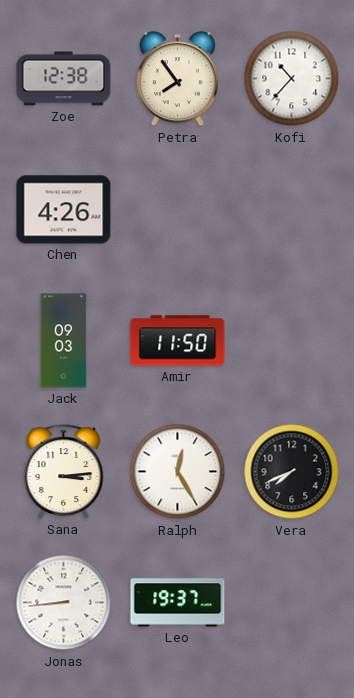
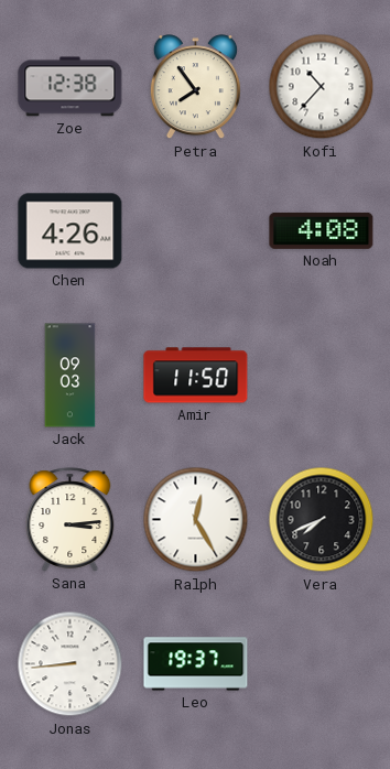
Noah: none -> 4:08
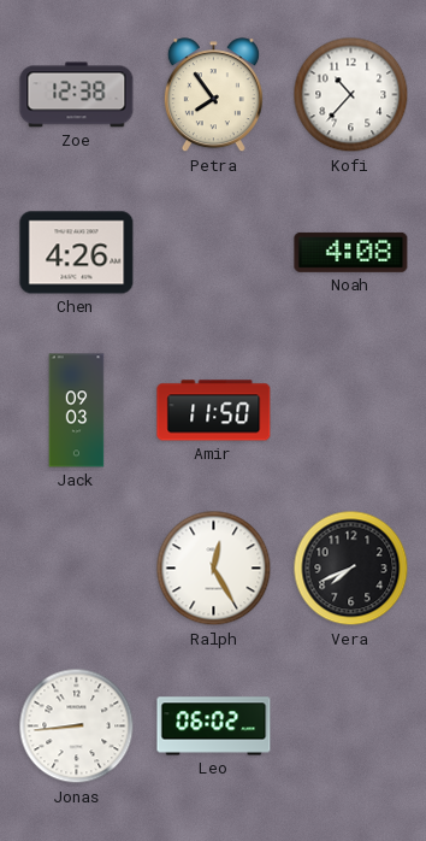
Sana: 3:14 -> none
Leo: 19:37 -> 06:02
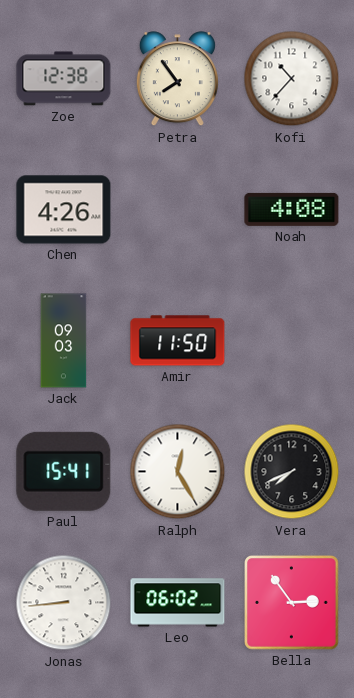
Paul: none -> 15:41
Bella: none -> 2:54
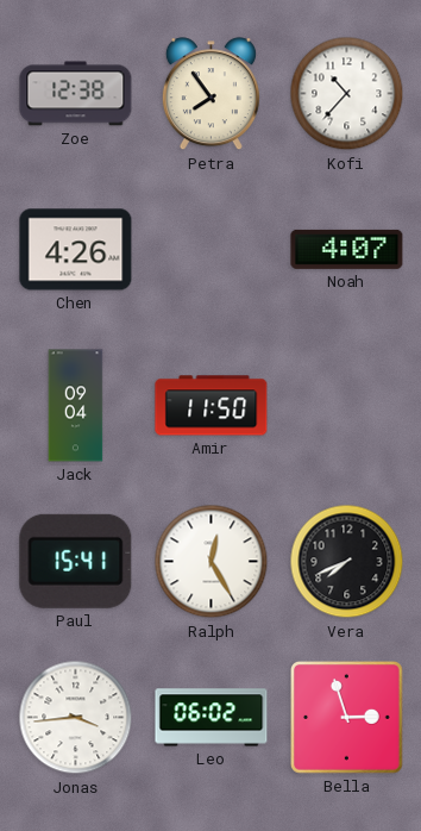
Noah: 4:08 -> 4:07
Jack: 09:03 -> 09:04
Jonas: 8:44 -> 3:44
Bella: 2:54 -> 2:57
